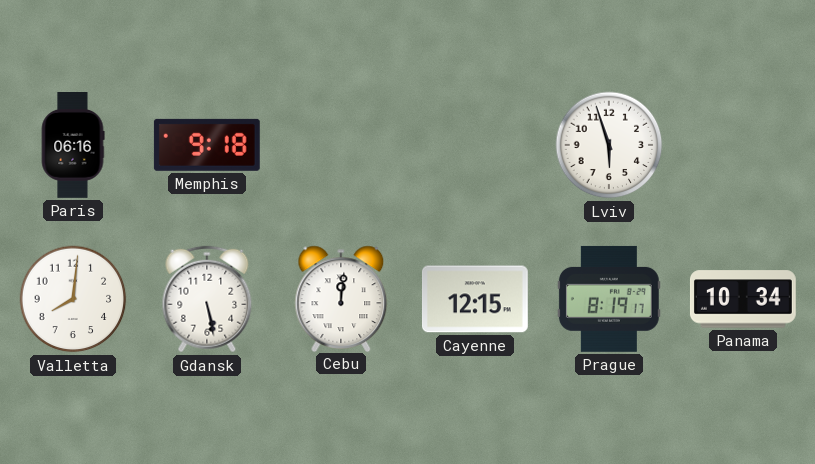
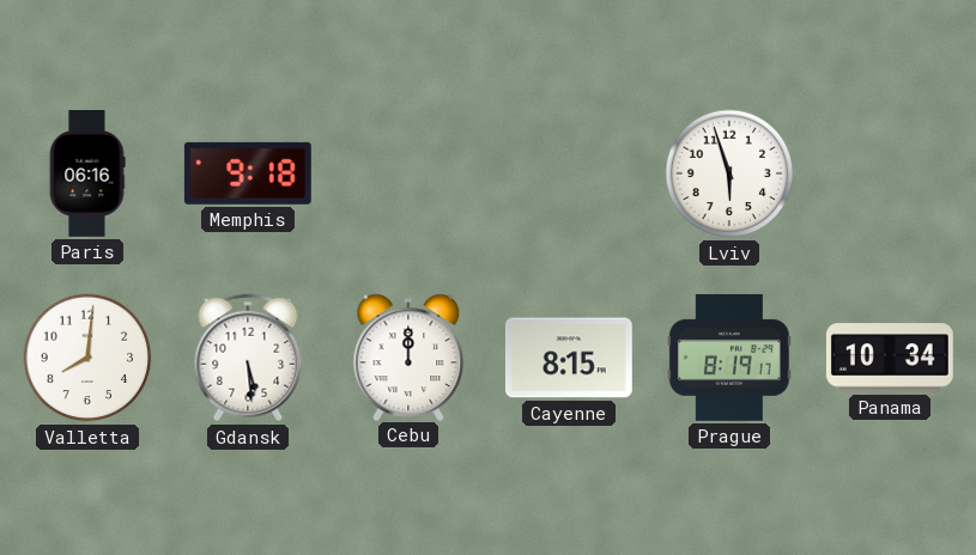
Gdansk: 5:28 -> 5:29
Cebu: 12:01 -> 12:00
Cayenne: 12:15 -> 8:15
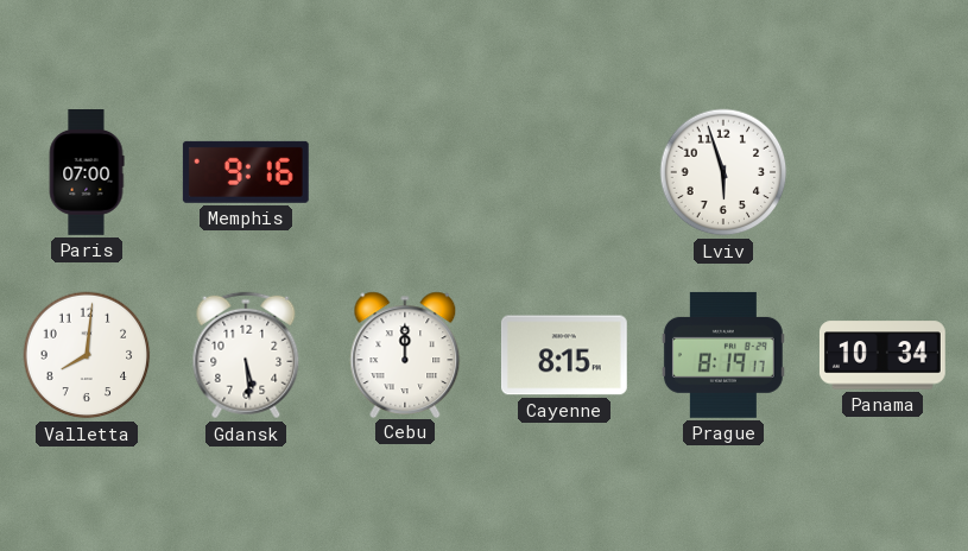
Paris: 06:16 -> 07:00
Memphis: 9:18 -> 9:16
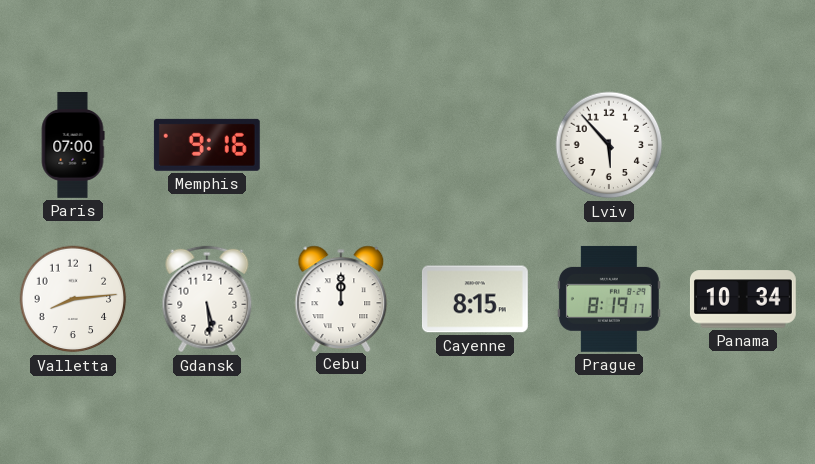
Lviv: 5:57 -> 5:53
Valletta: 8:01 -> 8:14
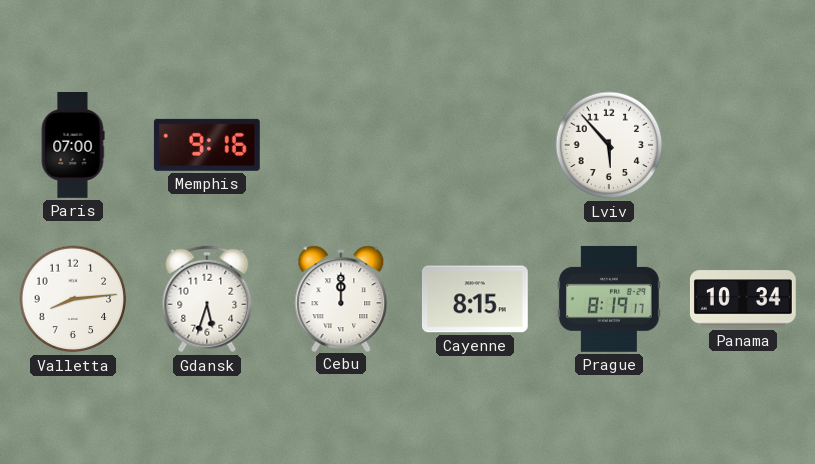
Gdansk: 5:29 -> 5:33
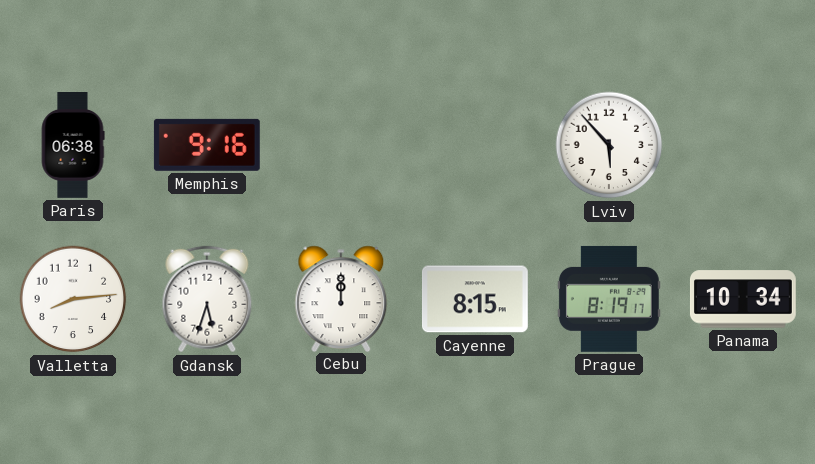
Paris: 07:00 -> 06:38
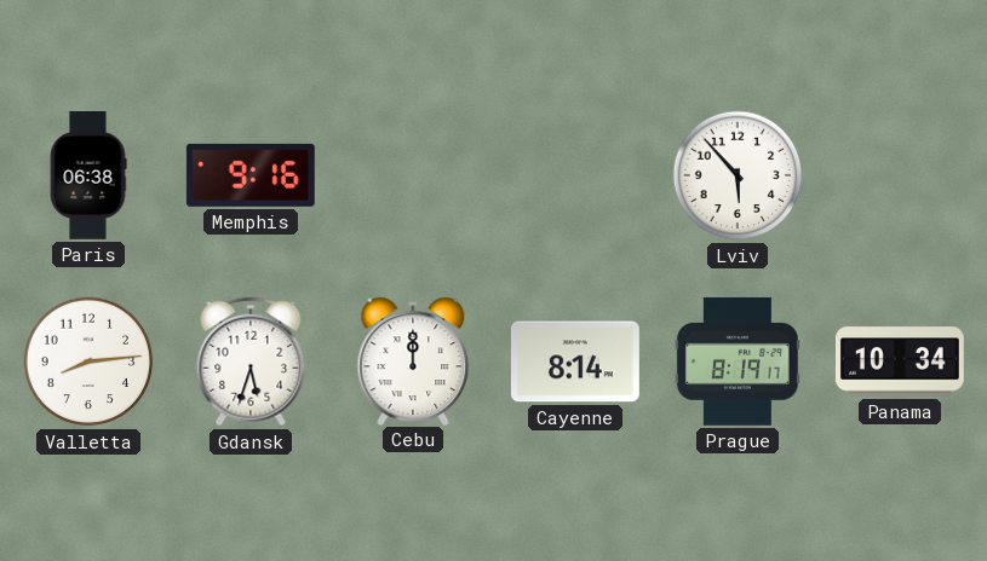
Cayenne: 8:15 -> 8:14
